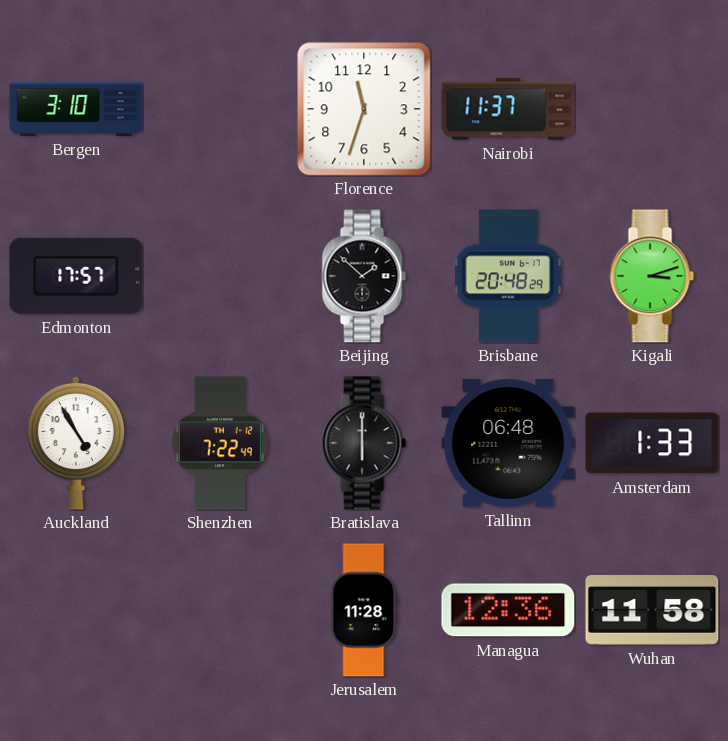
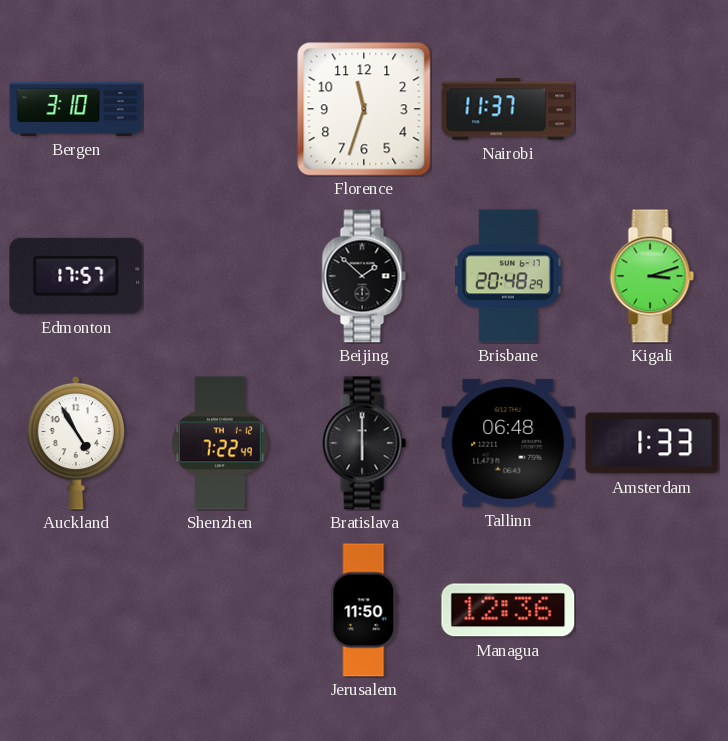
Jerusalem: 11:28 -> 11:50
Wuhan: 11:58 -> none
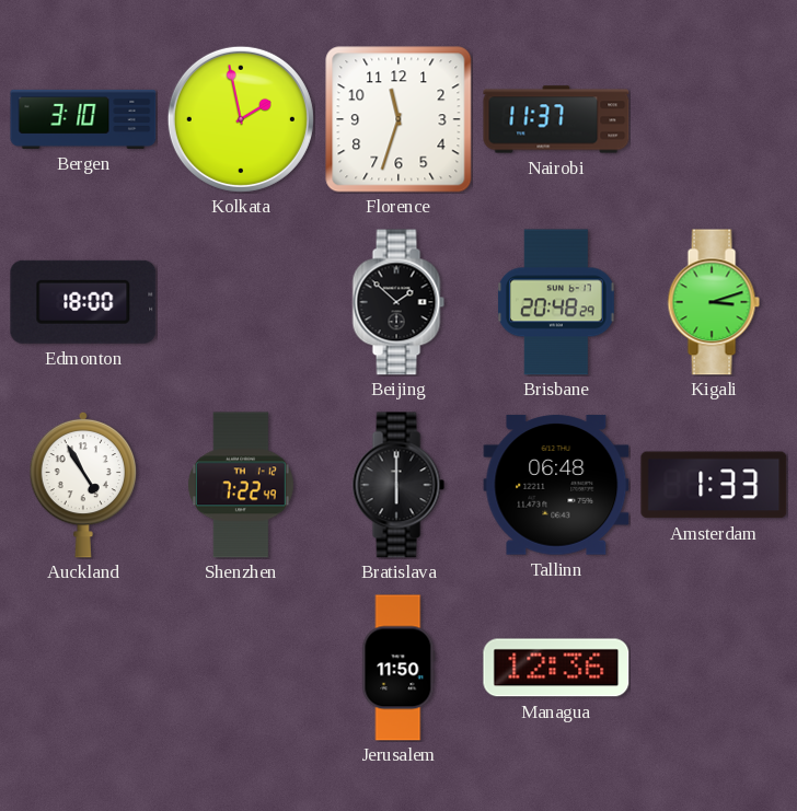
Kolkata: none -> 1:58
Edmonton: 17:57 -> 18:00
